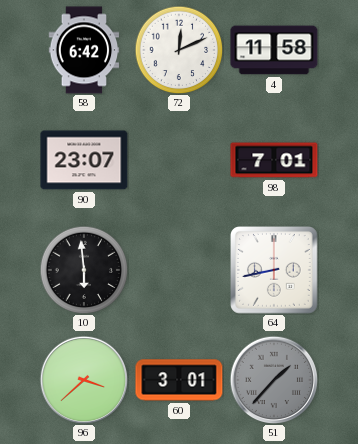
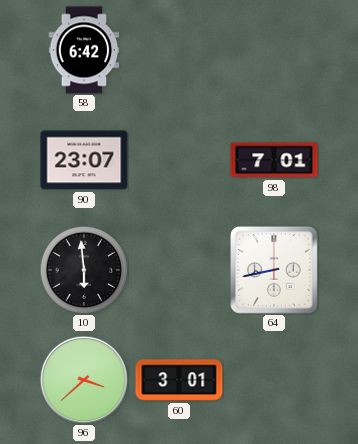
72: 12:11 -> none
4: 11:58 -> none
51: 1:37 -> none
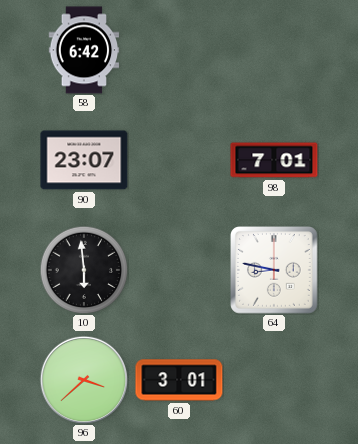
64: 8:43 -> 8:47
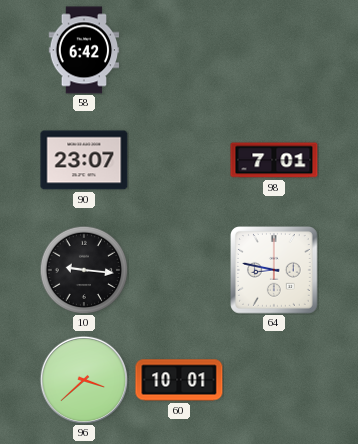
10: 5:59 -> 9:16
60: 3:01 -> 10:01
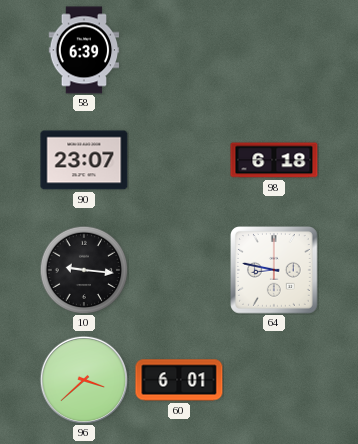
58: 6:42 -> 6:39
98: 7:01 -> 6:18
60: 10:01 -> 6:01
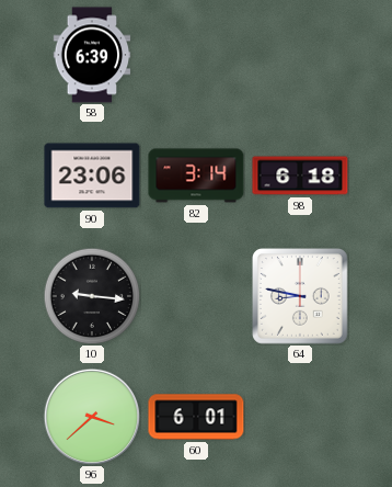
90: 23:07 -> 23:06
82: none -> 3:14
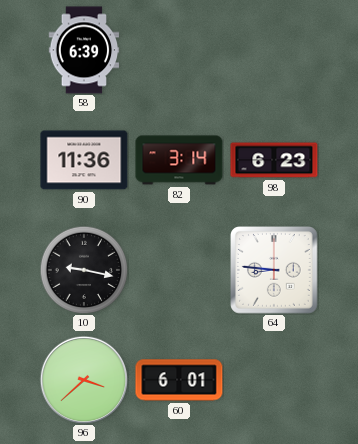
90: 23:06 -> 11:36
98: 6:18 -> 6:23
10: 9:16 -> 9:17
64: 8:47 -> 8:46
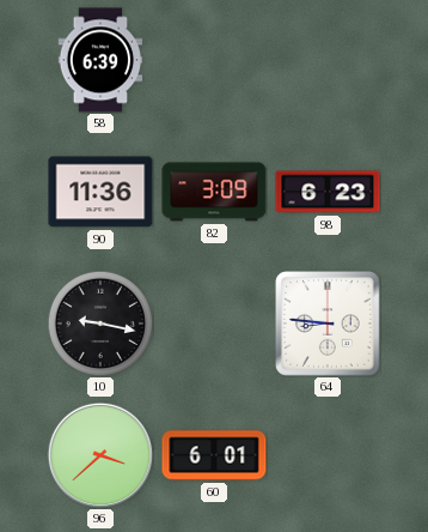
82: 3:14 -> 3:09
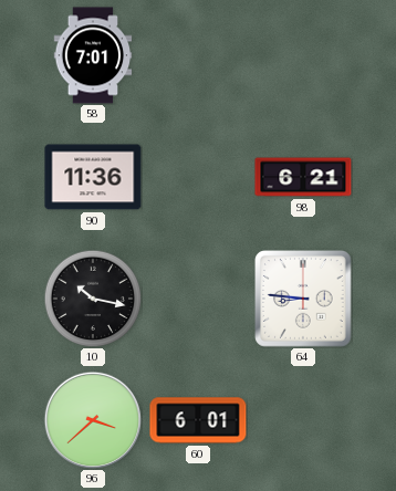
58: 6:39 -> 7:01
82: 3:09 -> none
98: 6:23 -> 6:21
10: 9:17 -> 10:17
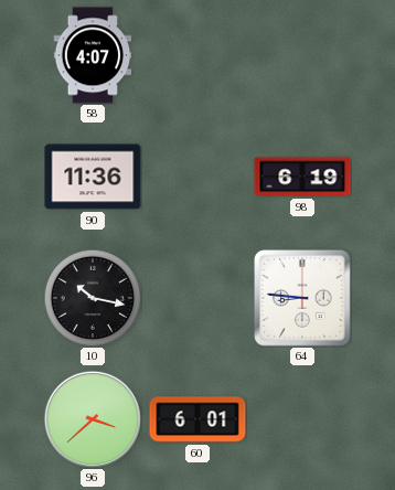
58: 7:01 -> 4:07
98: 6:21 -> 6:19
